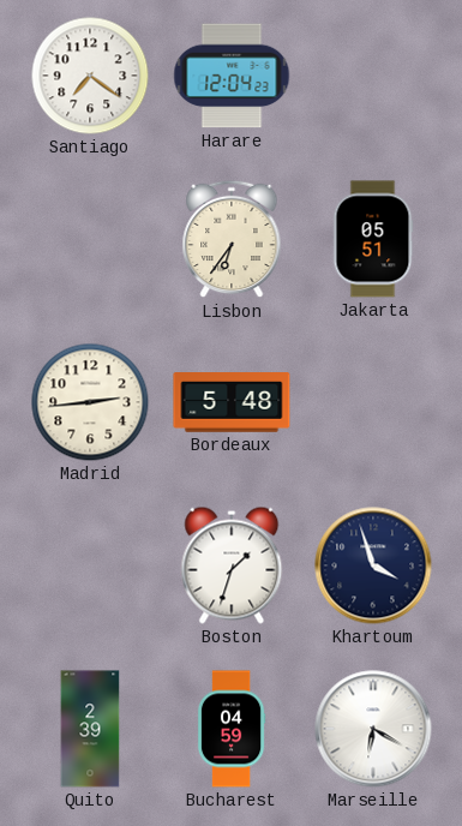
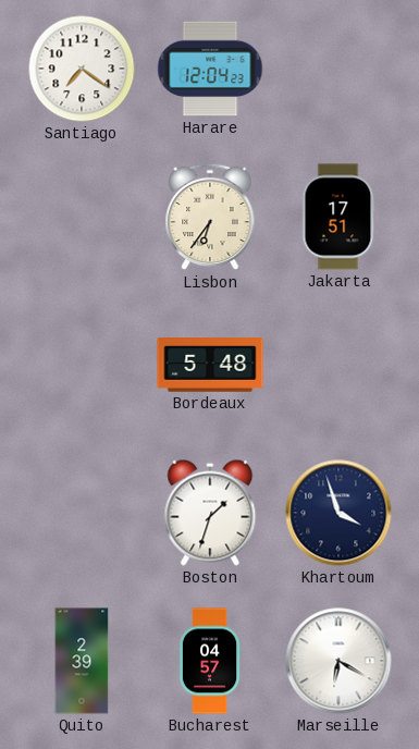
Jakarta: 05:51 -> 17:51
Madrid: 2:44 -> none
Bucharest: 04:59 -> 04:57
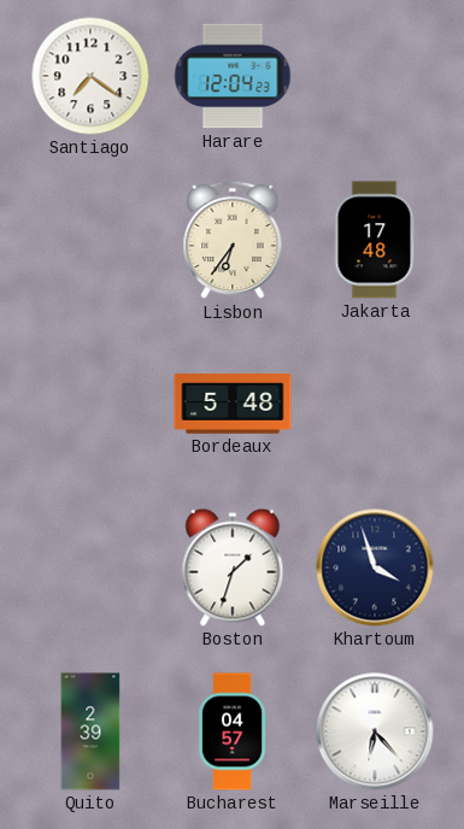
Jakarta: 17:51 -> 17:48
Marseille: 6:20 -> 6:23
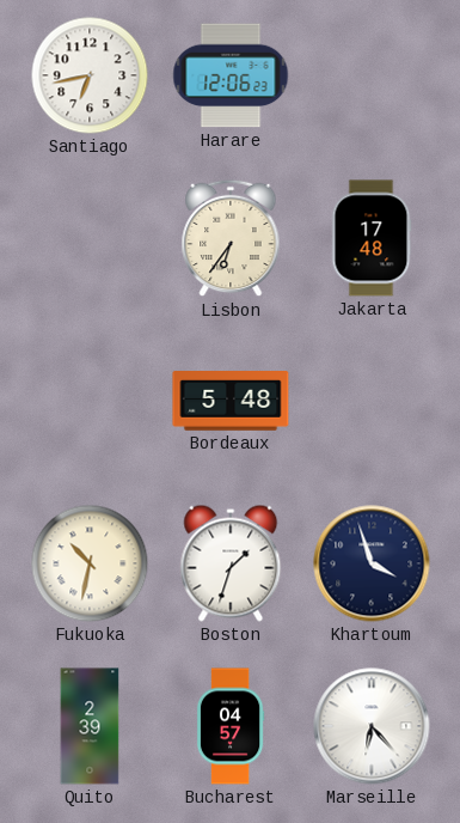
Santiago: 7:21 -> 6:43
Harare: 12:04 -> 12:06
Fukuoka: none -> 10:32
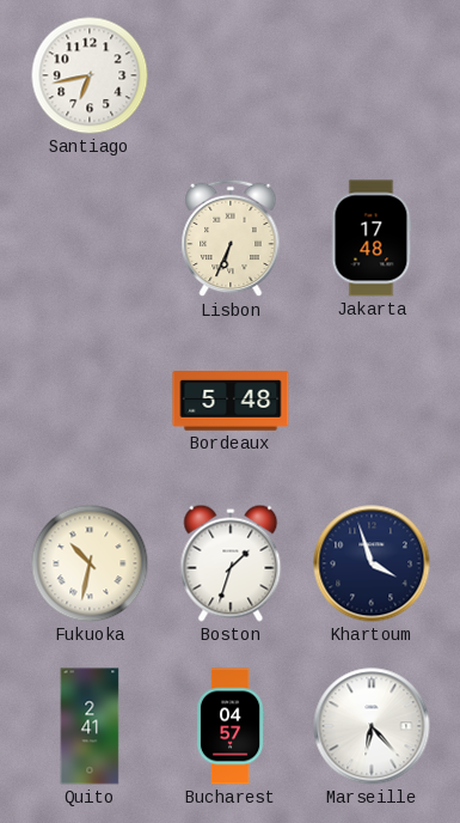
Harare: 12:06 -> none
Lisbon: 6:36 -> 6:34
Quito: 2:39 -> 2:41
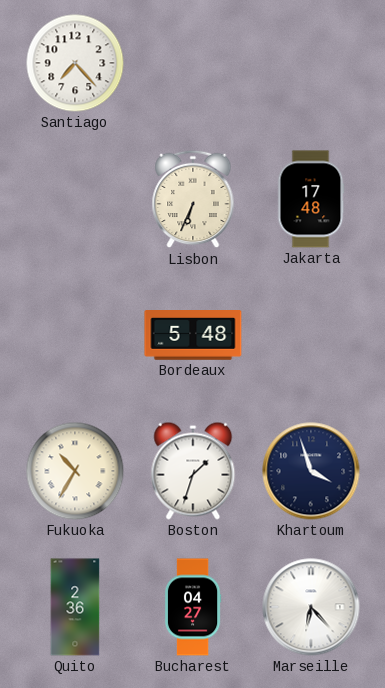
Santiago: 6:43 -> 7:23
Fukuoka: 10:32 -> 10:35
Quito: 2:41 -> 2:36
Bucharest: 04:57 -> 04:27
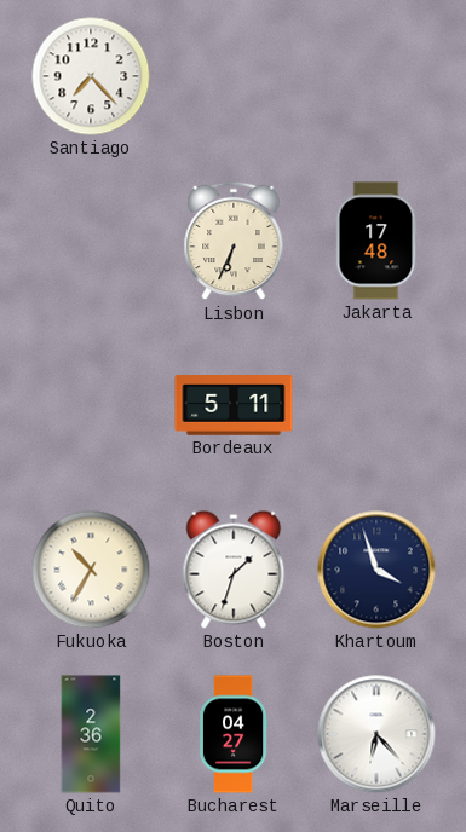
Bordeaux: 5:48 -> 5:11
